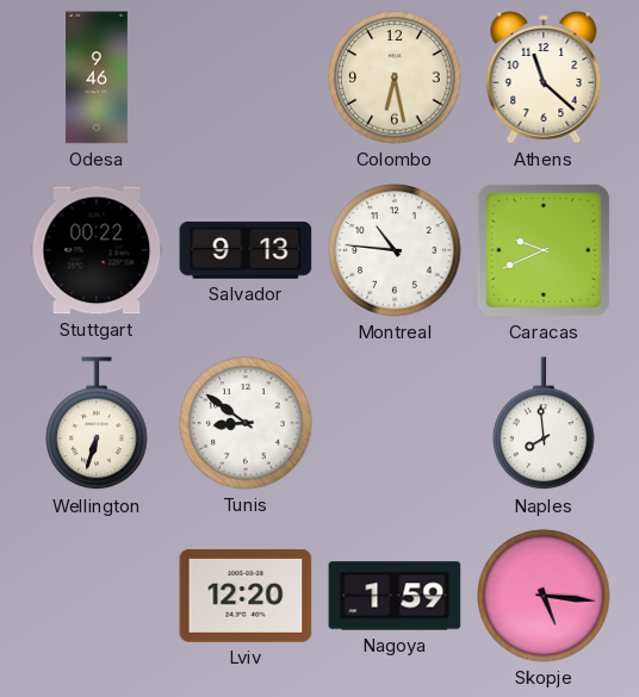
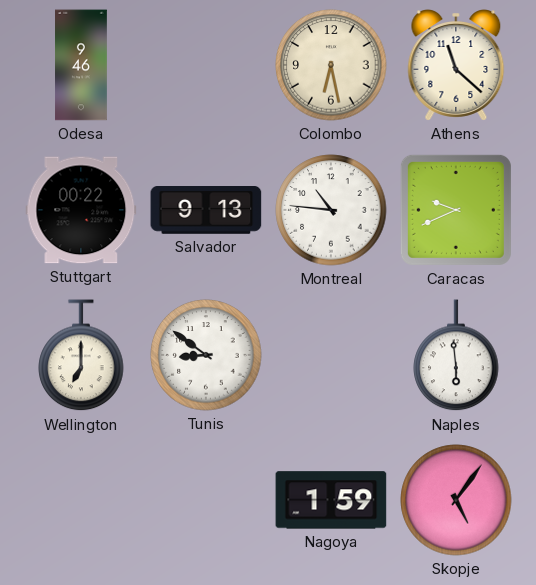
Wellington: 6:33 -> 7:00
Naples: 7:59 -> 5:59
Lviv: 12:20 -> none
Skopje: 5:16 -> 5:06
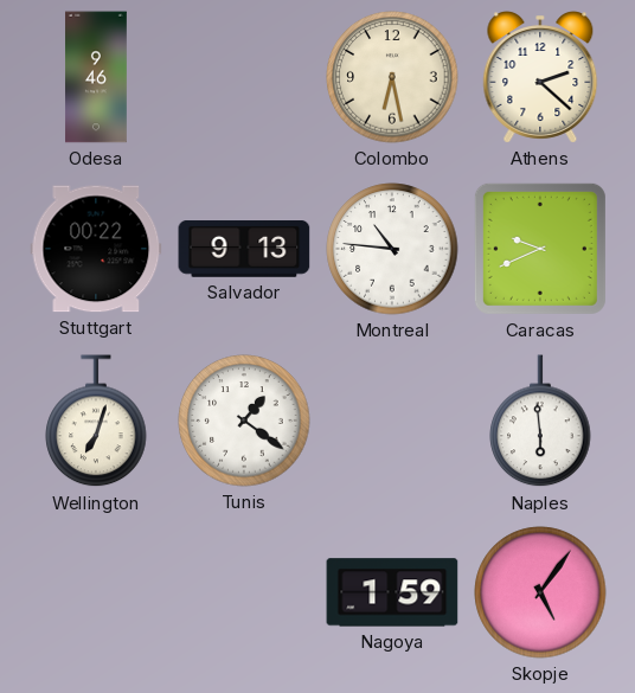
Athens: 11:22 -> 2:22
Wellington: 7:00 -> 7:03
Tunis: 8:51 -> 1:21
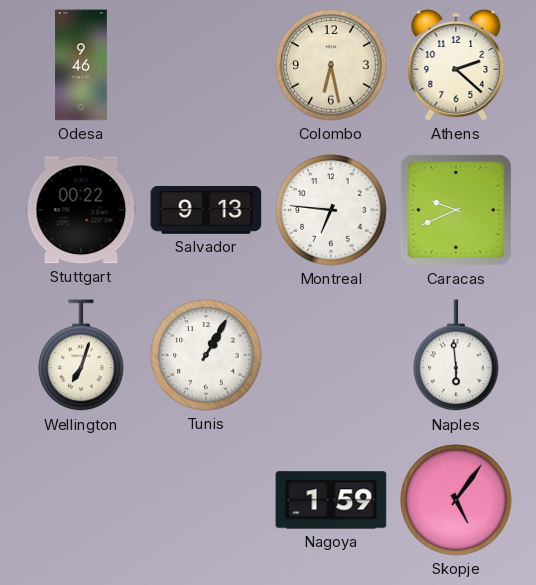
Montreal: 10:46 -> 6:46
Tunis: 1:21 -> 1:05
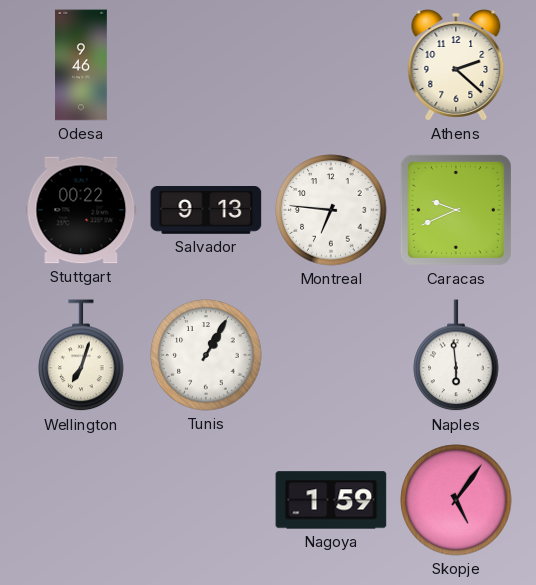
Colombo: 6:28 -> none
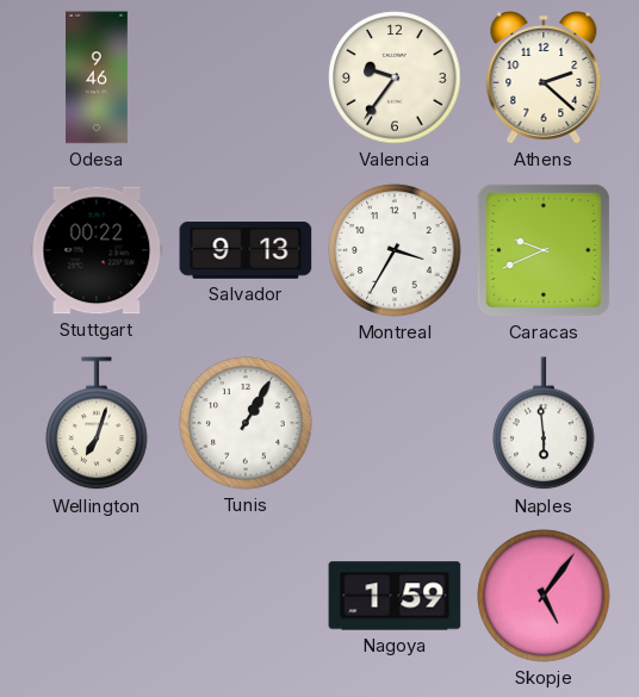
Valencia: none -> 9:36
Montreal: 6:46 -> 3:35
